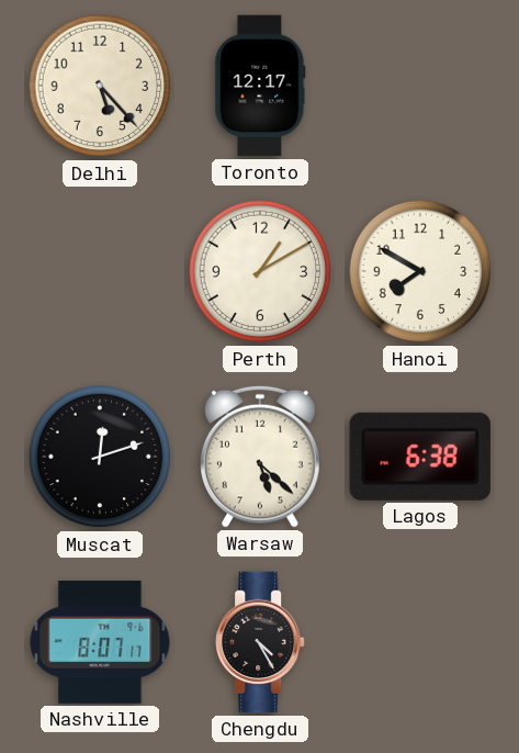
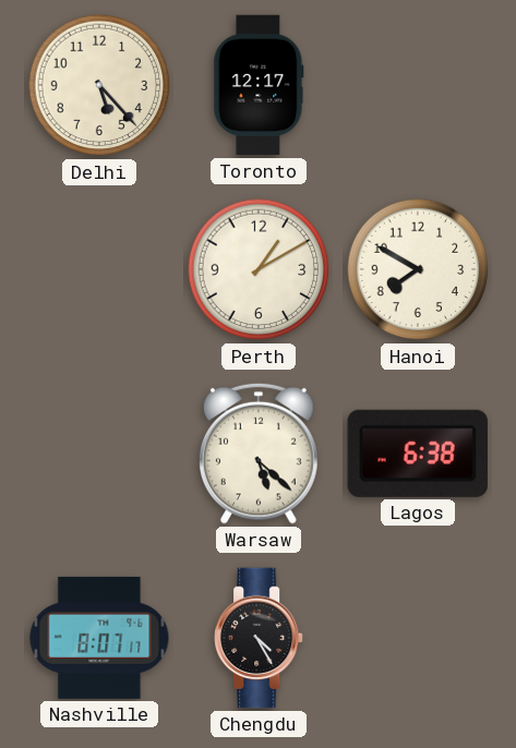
Muscat: 12:12 -> none
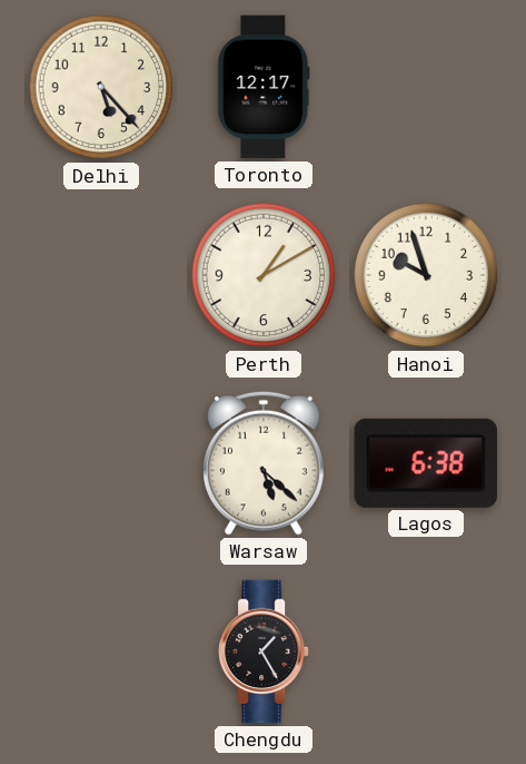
Hanoi: 7:50 -> 9:57
Nashville: 8:07 -> none
Chengdu: 4:25 -> 1:25
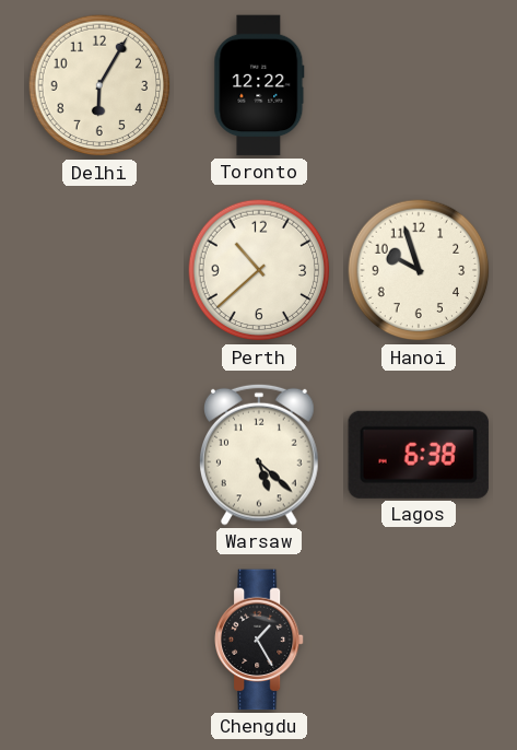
Delhi: 5:23 -> 6:05
Toronto: 12:17 -> 12:22
Perth: 1:10 -> 10:38
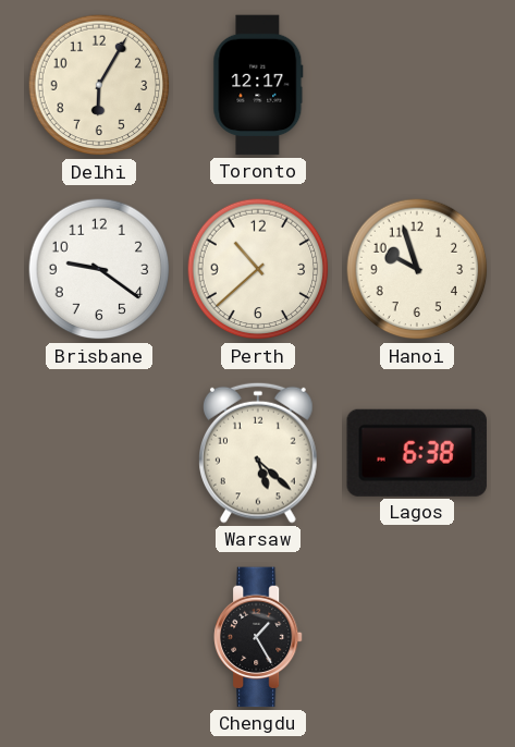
Toronto: 12:22 -> 12:17
Brisbane: none -> 9:21
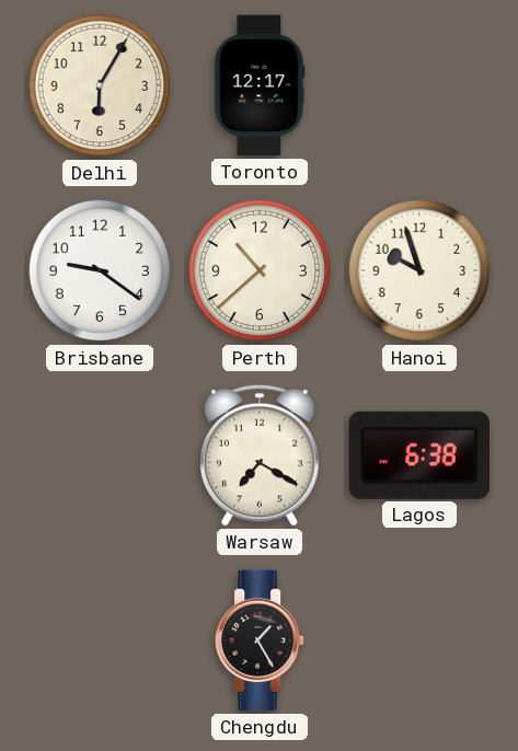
Warsaw: 5:22 -> 7:20
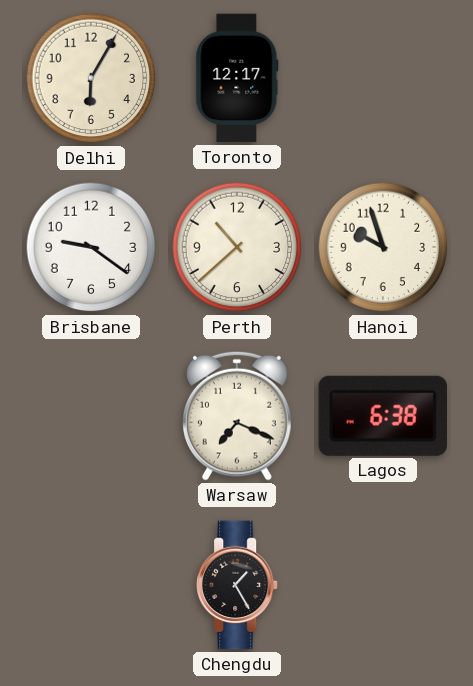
Warsaw: 7:20 -> 7:19
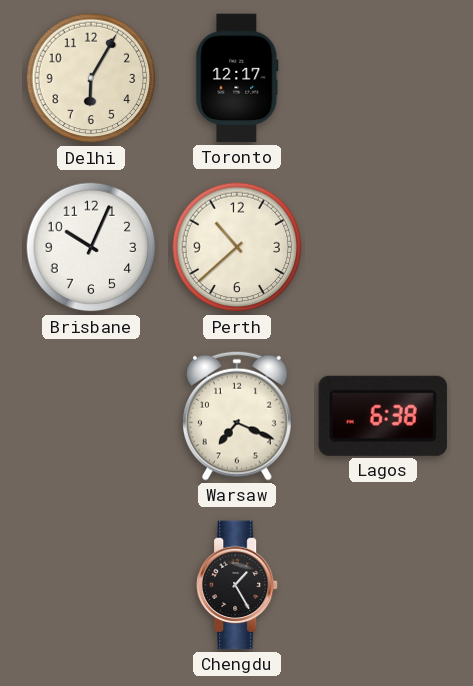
Brisbane: 9:21 -> 10:04
Hanoi: 9:57 -> none
